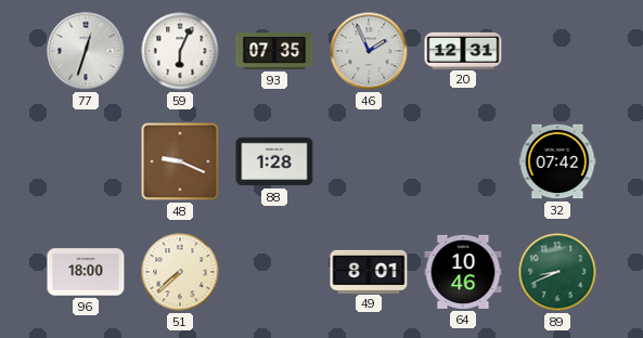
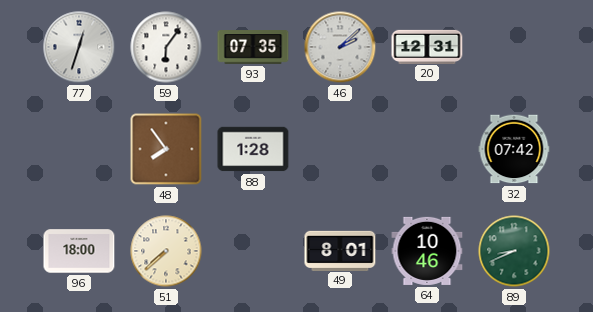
59: 6:04 -> 6:06
46: 1:56 -> 2:08
48: 9:19 -> 7:54
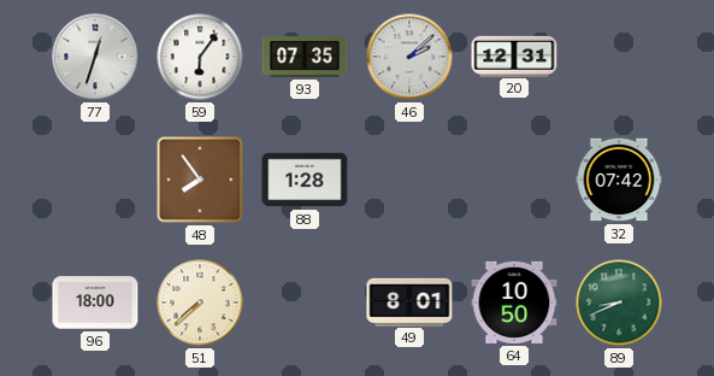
64: 10:46 -> 10:50
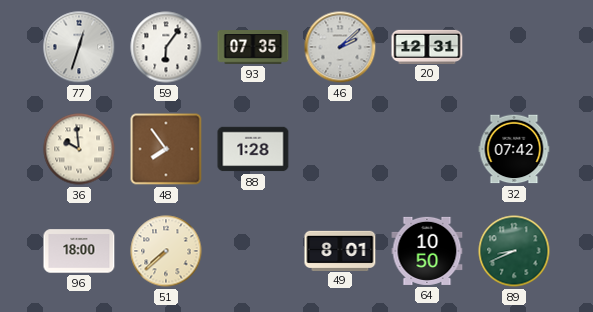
36: none -> 9:59
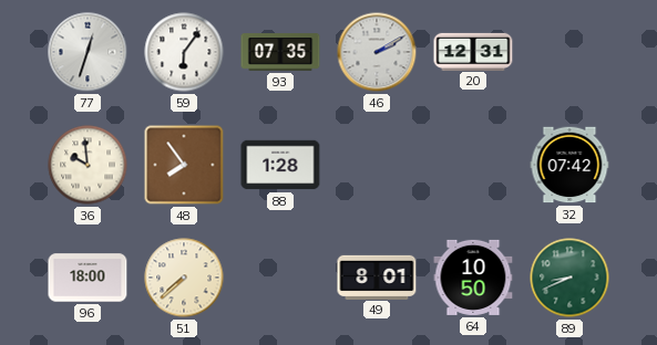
46: 2:08 -> 2:10
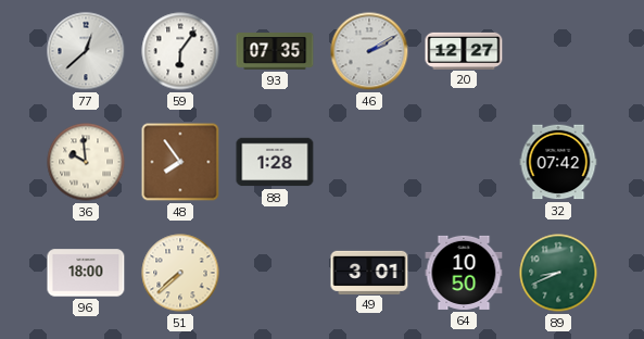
77: 12:33 -> 12:38
20: 12:31 -> 12:27
49: 8:01 -> 3:01
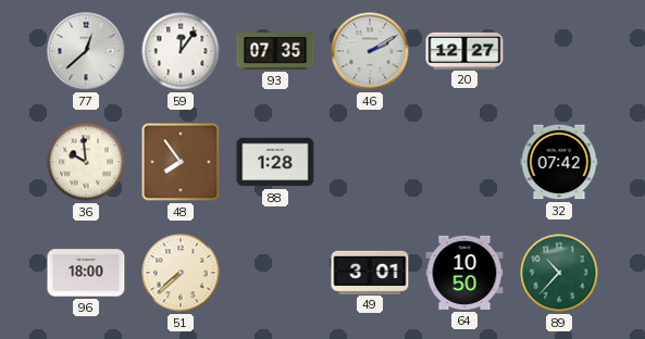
59: 6:06 -> 12:06
89: 8:41 -> 10:37
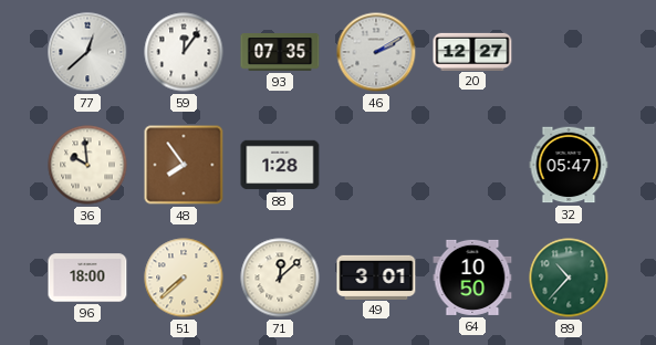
32: 07:42 -> 05:47
71: none -> 12:08
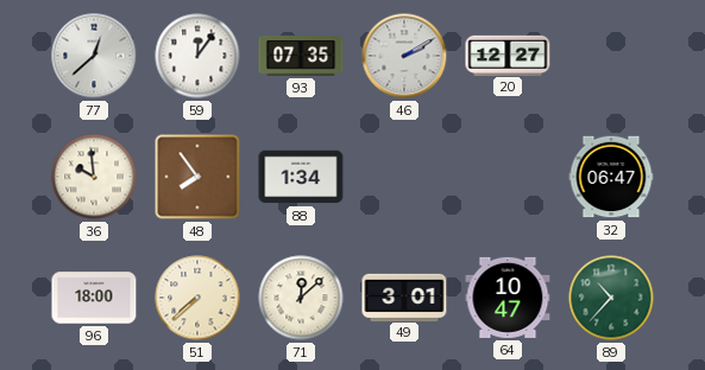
88: 1:28 -> 1:34
32: 05:47 -> 06:47
64: 10:50 -> 10:47
